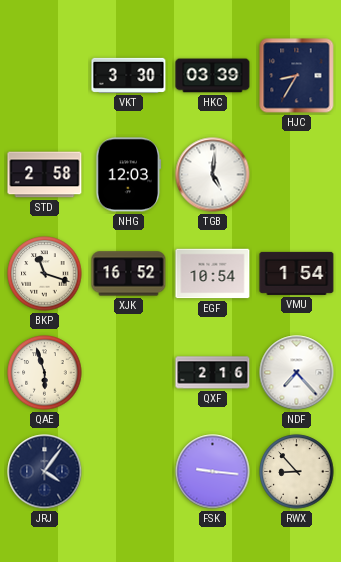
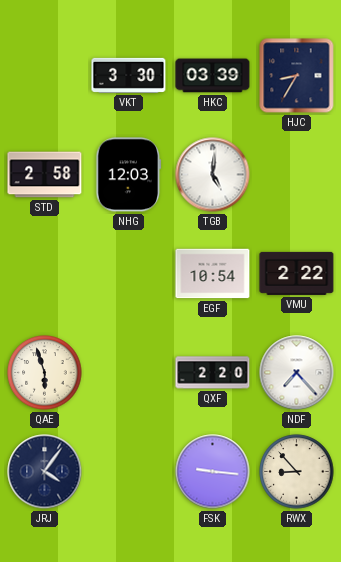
BKP: 11:18 -> none
XJK: 16:52 -> none
VMU: 1:54 -> 2:22
QXF: 2:16 -> 2:20
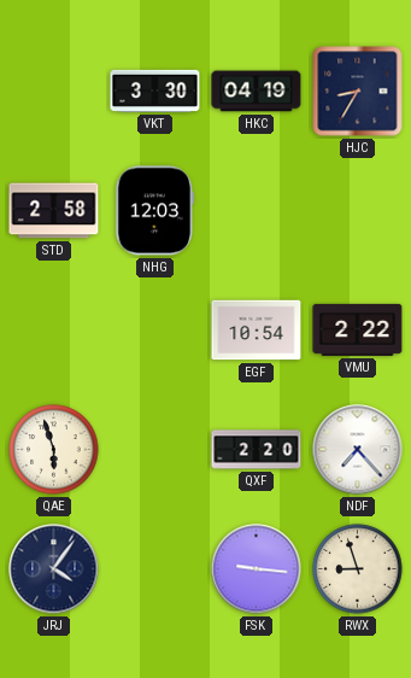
HKC: 03:39 -> 04:19
TGB: 5:01 -> none
RWX: 8:53 -> 8:57
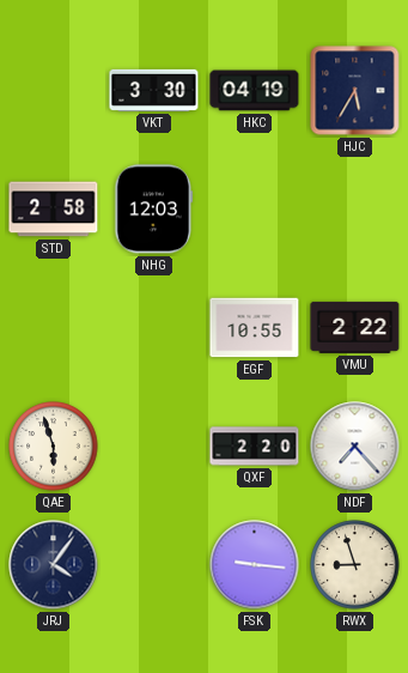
HJC: 8:35 -> 5:35
EGF: 10:54 -> 10:55
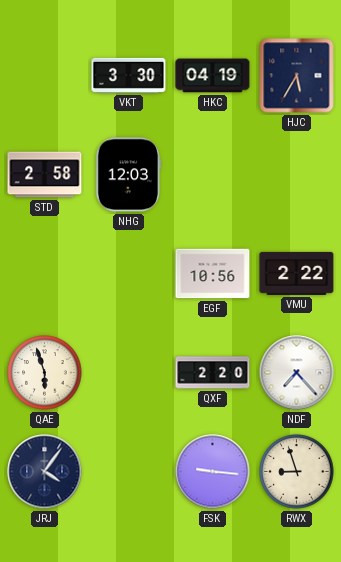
EGF: 10:55 -> 10:56
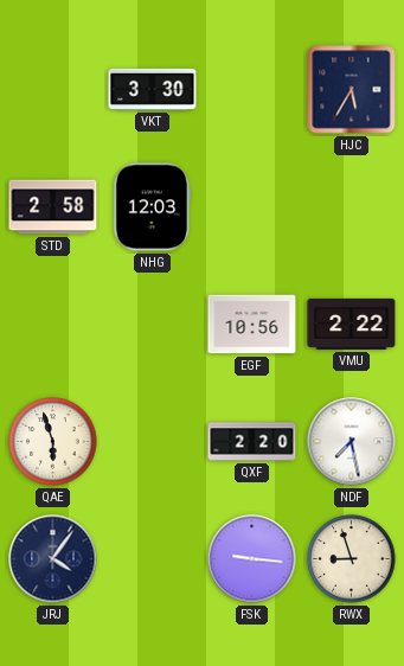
HKC: 04:19 -> none
NDF: 7:23 -> 7:28
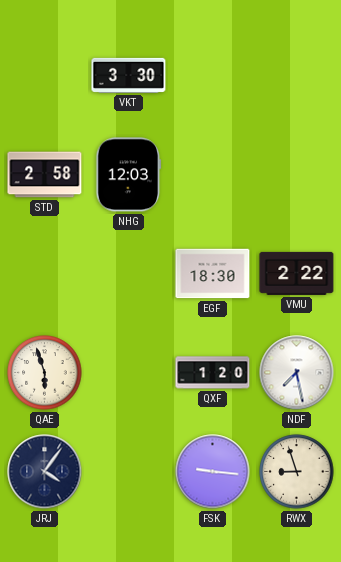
HJC: 5:35 -> none
EGF: 10:56 -> 18:30
QXF: 2:20 -> 1:20
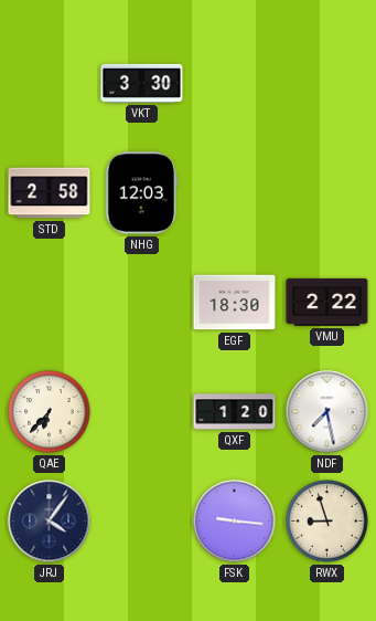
QAE: 5:57 -> 6:37
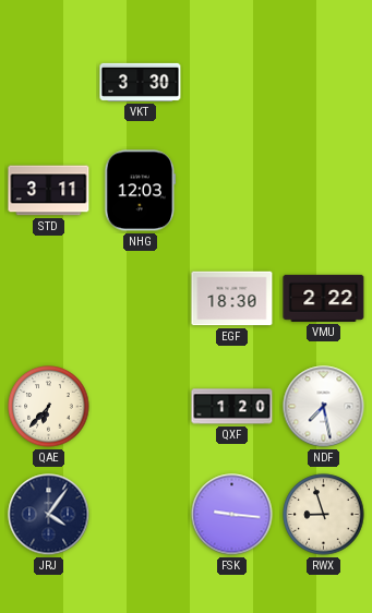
STD: 2:58 -> 3:11
